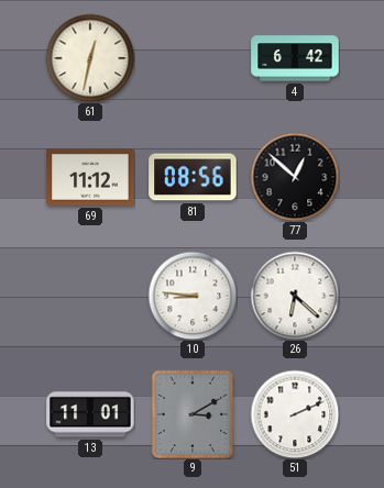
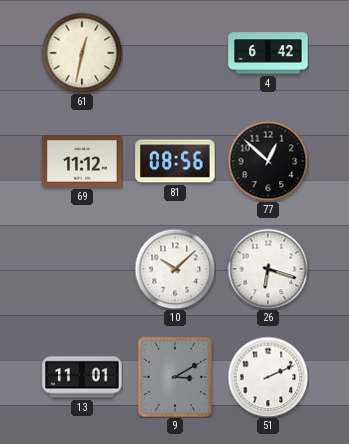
10: 8:46 -> 10:08
26: 6:22 -> 6:18
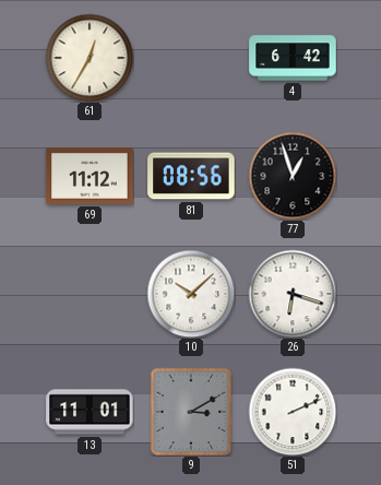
61: 12:32 -> 12:35
77: 12:52 -> 12:57
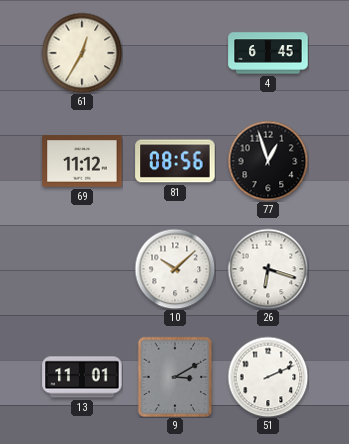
4: 6:42 -> 6:45
